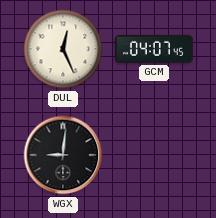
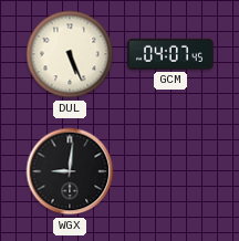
DUL: 12:26 -> 5:26
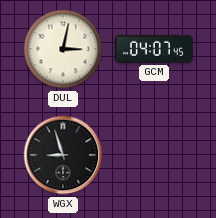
DUL: 5:26 -> 3:02
WGX: 9:01 -> 8:57
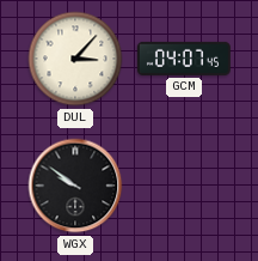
DUL: 3:02 -> 3:07
WGX: 8:57 -> 9:51
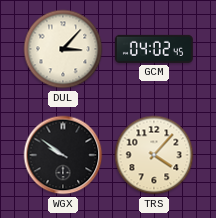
GCM: 04:07 -> 04:02
TRS: none -> 4:07
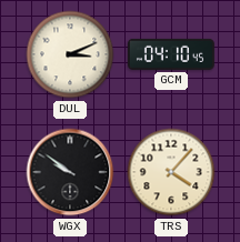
DUL: 3:07 -> 3:11
GCM: 04:02 -> 04:10
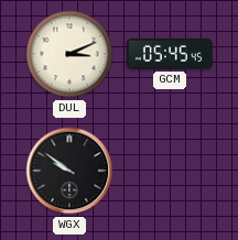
GCM: 04:10 -> 05:45
TRS: 4:07 -> none
